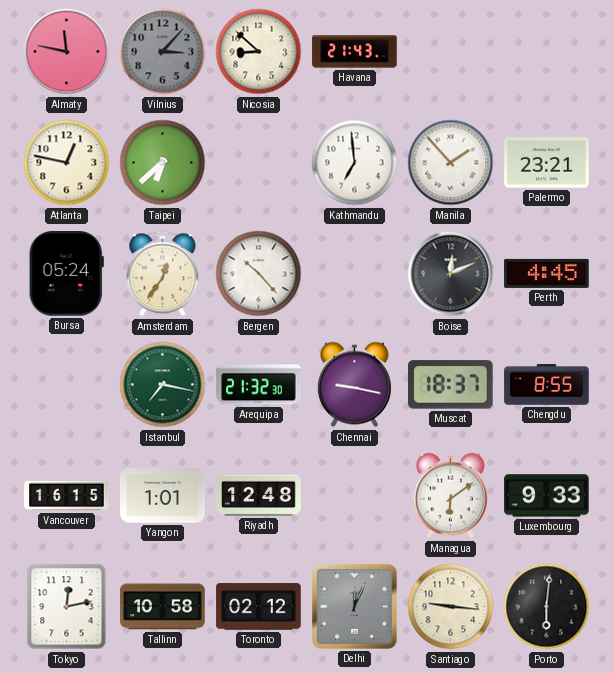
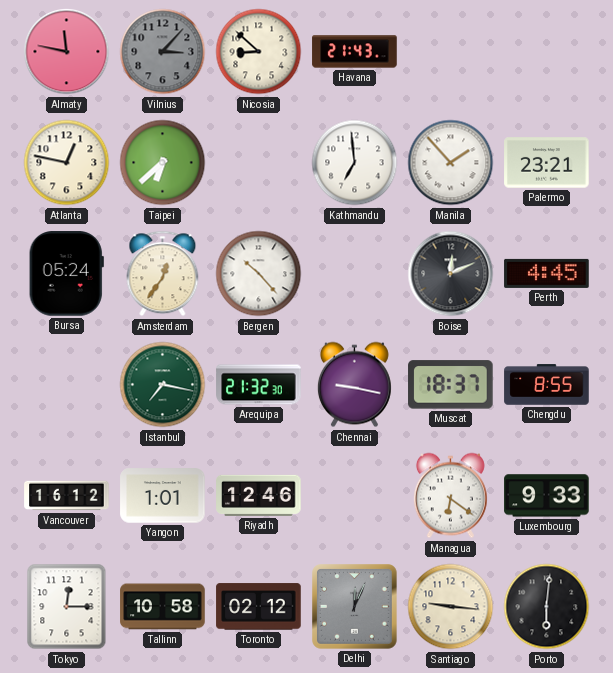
Vancouver: 16:15 -> 16:12
Riyadh: 12:48 -> 12:46
Managua: 6:09 -> 6:21
Tokyo: 12:13 -> 12:15
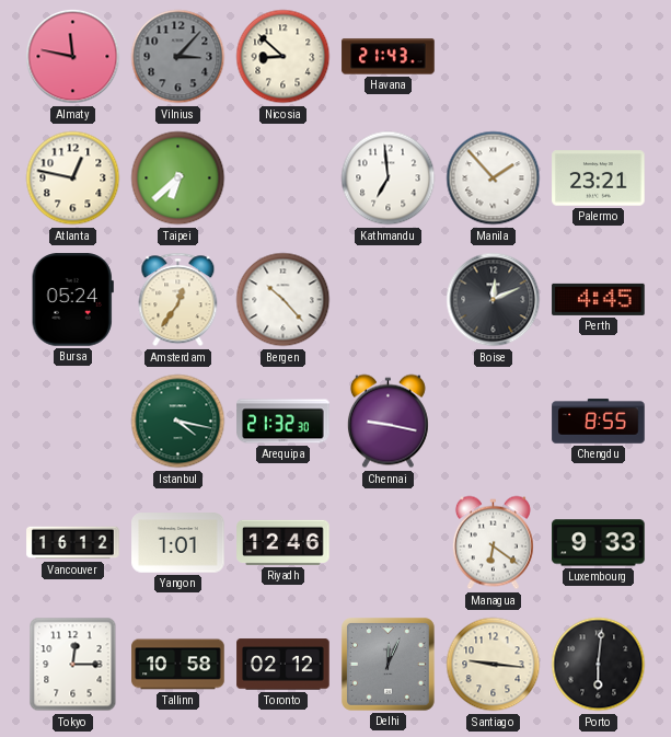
Istanbul: 7:17 -> 4:17
Muscat: 18:37 -> none
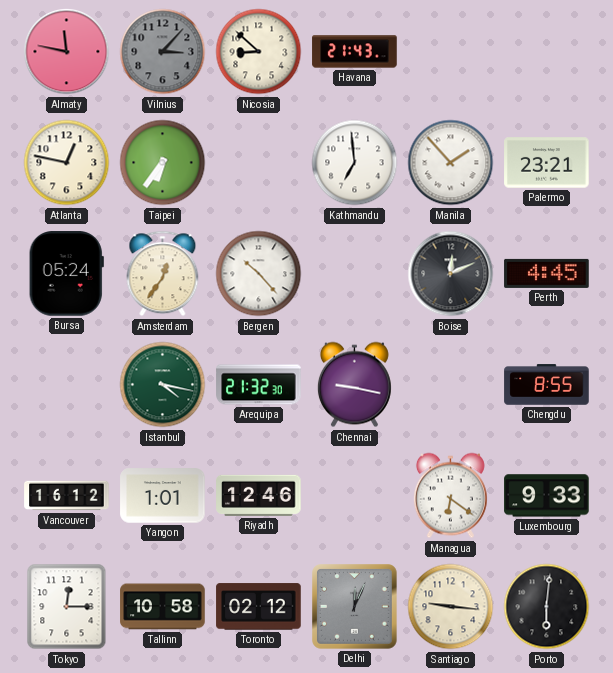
Taipei: 6:38 -> 6:36
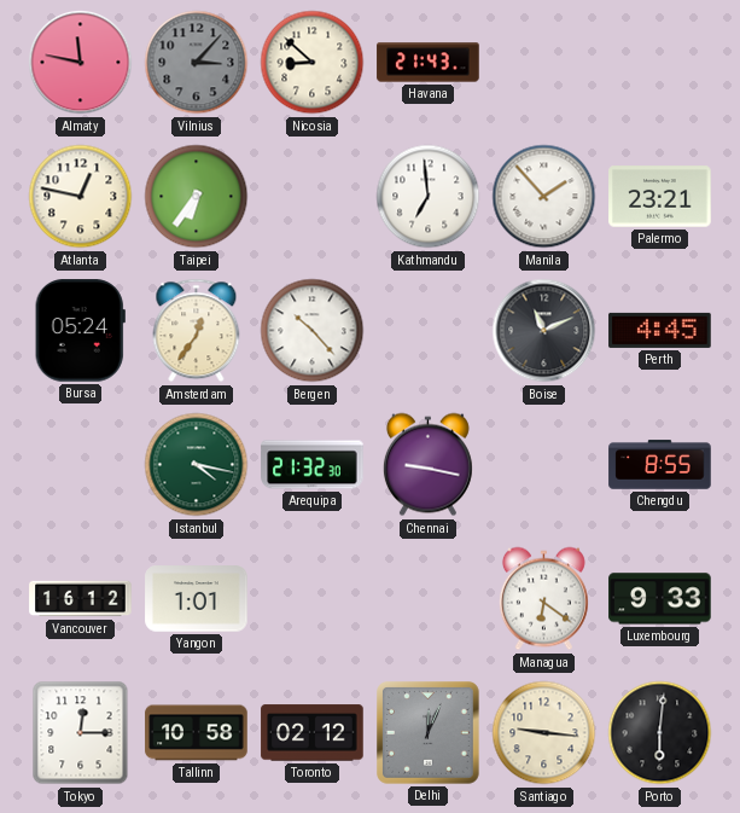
Boise: 12:11 -> 11:11
Riyadh: 12:46 -> none
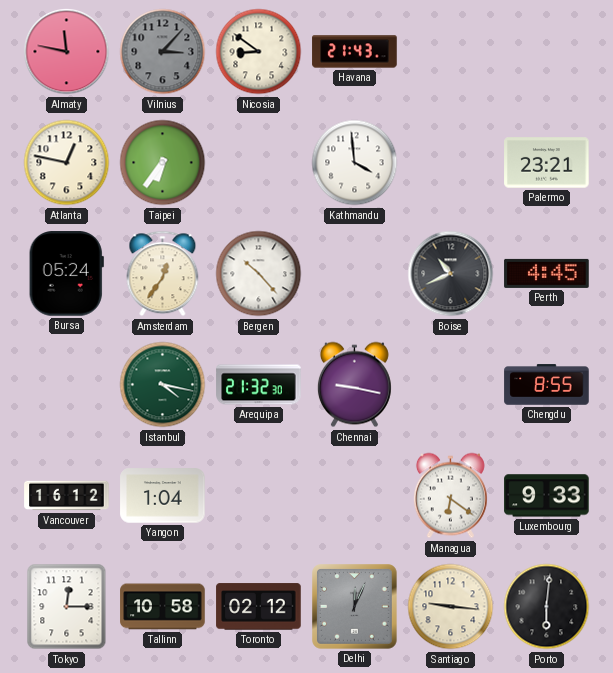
Nicosia: 8:52 -> 8:51
Kathmandu: 6:59 -> 3:59
Manila: 1:53 -> none
Boise: 11:11 -> 10:41
Yangon: 1:01 -> 1:04
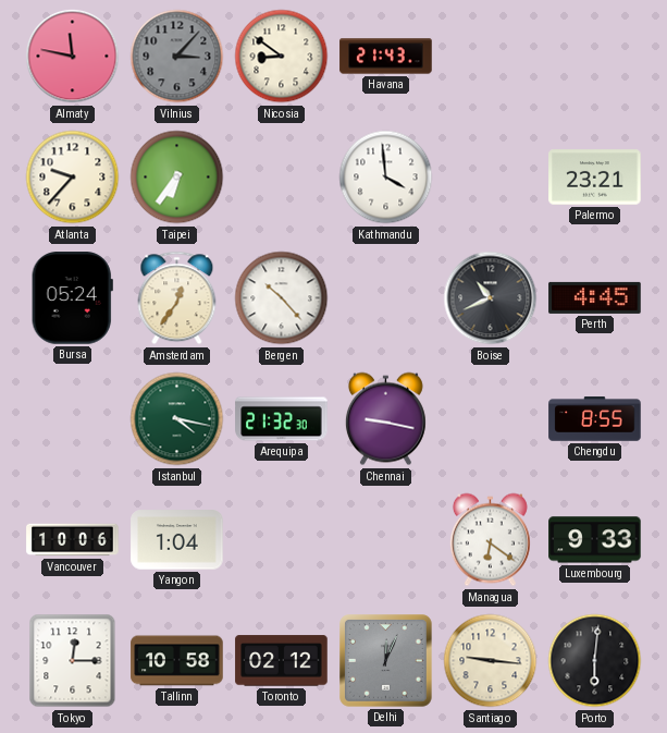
Atlanta: 12:47 -> 9:37
Vancouver: 16:12 -> 10:06
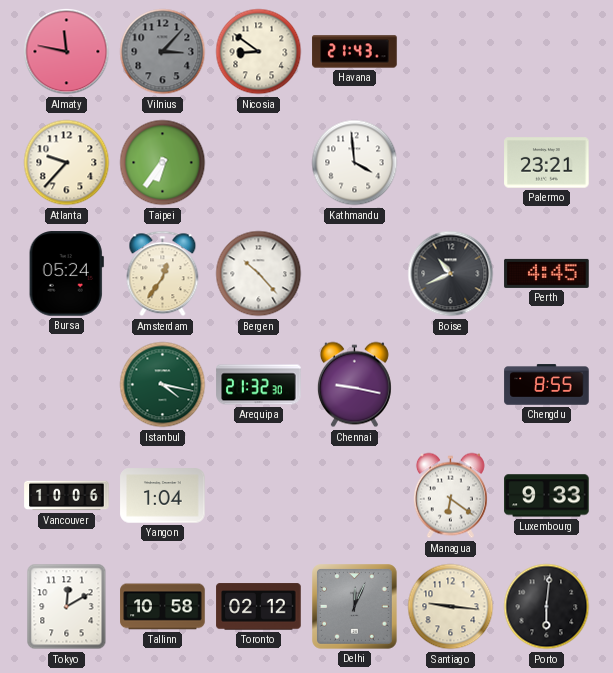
Tokyo: 12:15 -> 12:10
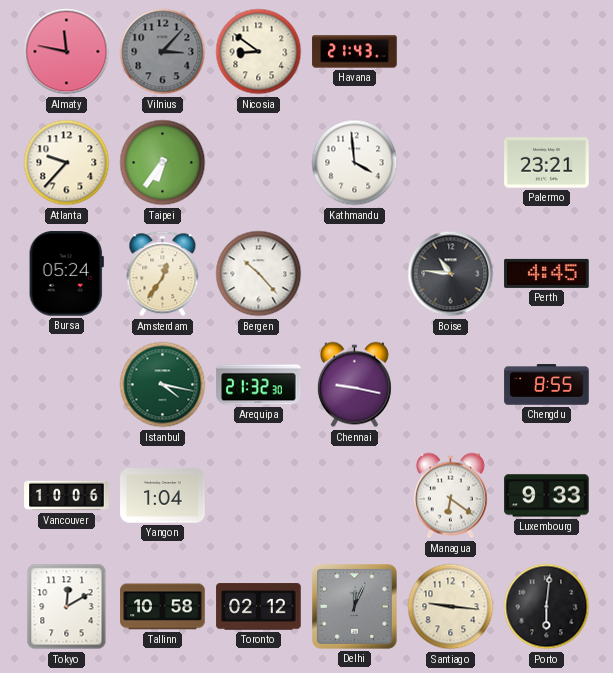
Boise: 10:41 -> 10:46
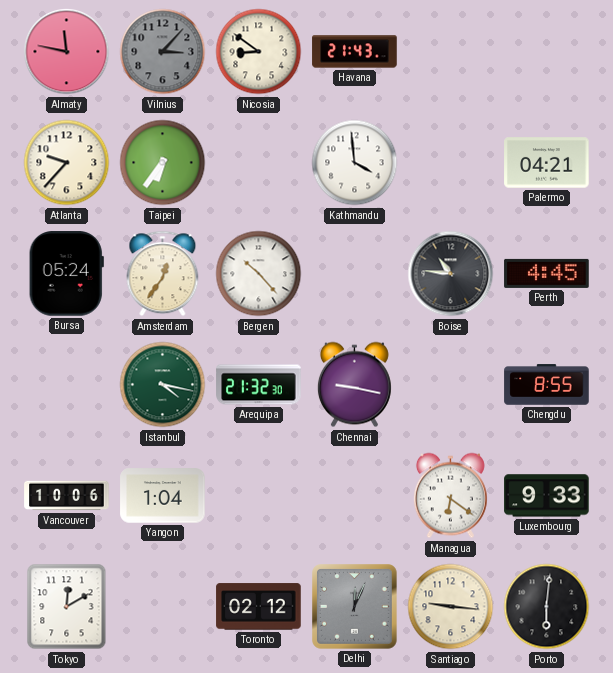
Palermo: 23:21 -> 04:21
Tallinn: 10:58 -> none
